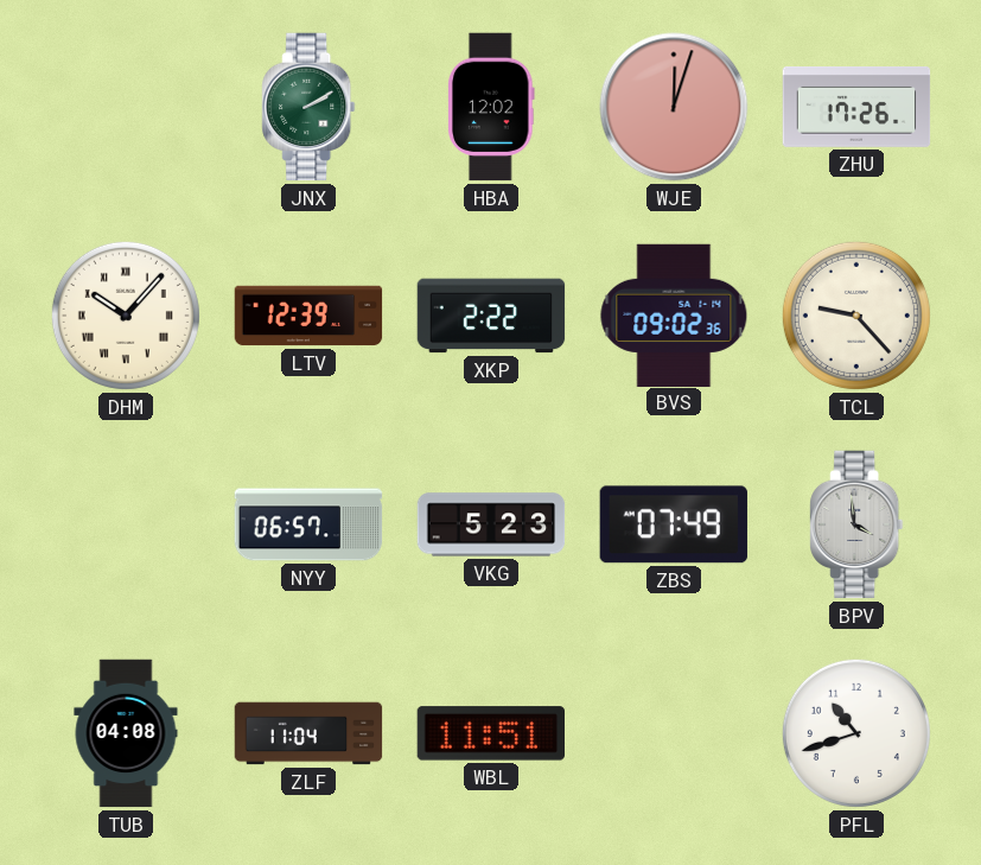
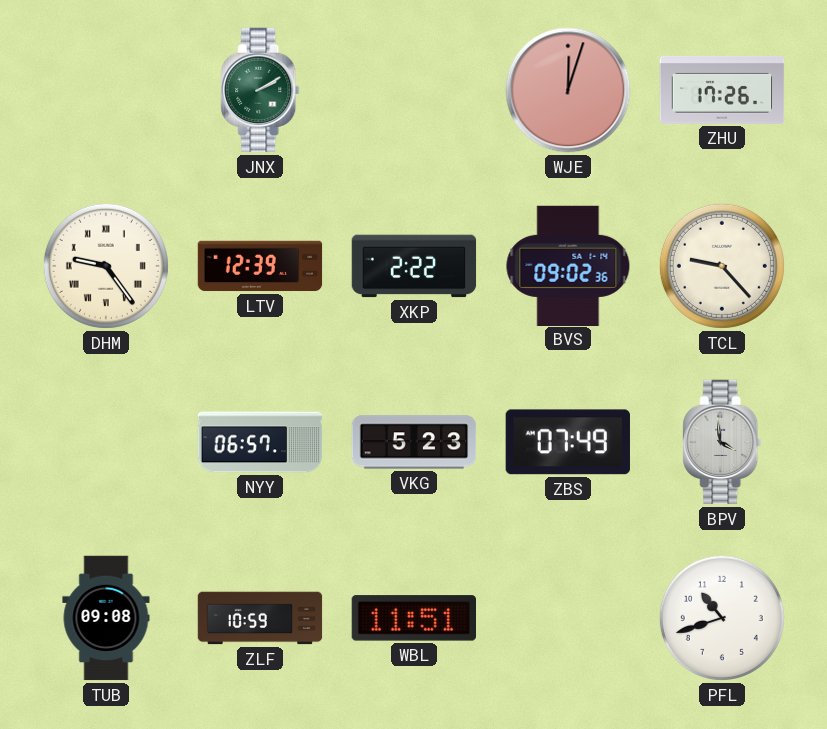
HBA: 12:02 -> none
DHM: 10:07 -> 9:24
TUB: 04:08 -> 09:08
ZLF: 11:04 -> 10:59
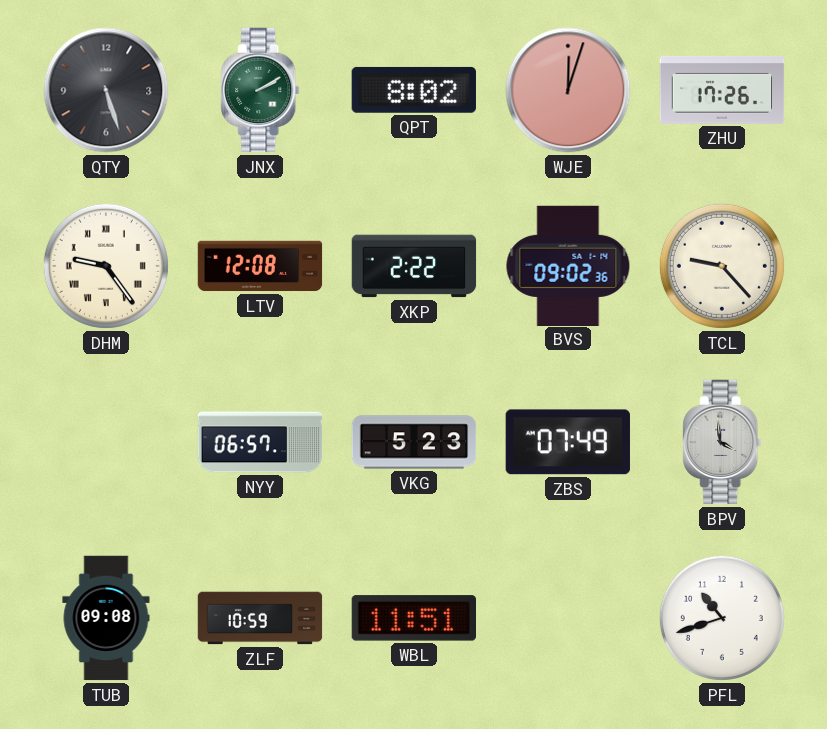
QTY: none -> 5:27
QPT: none -> 8:02
LTV: 12:39 -> 12:08
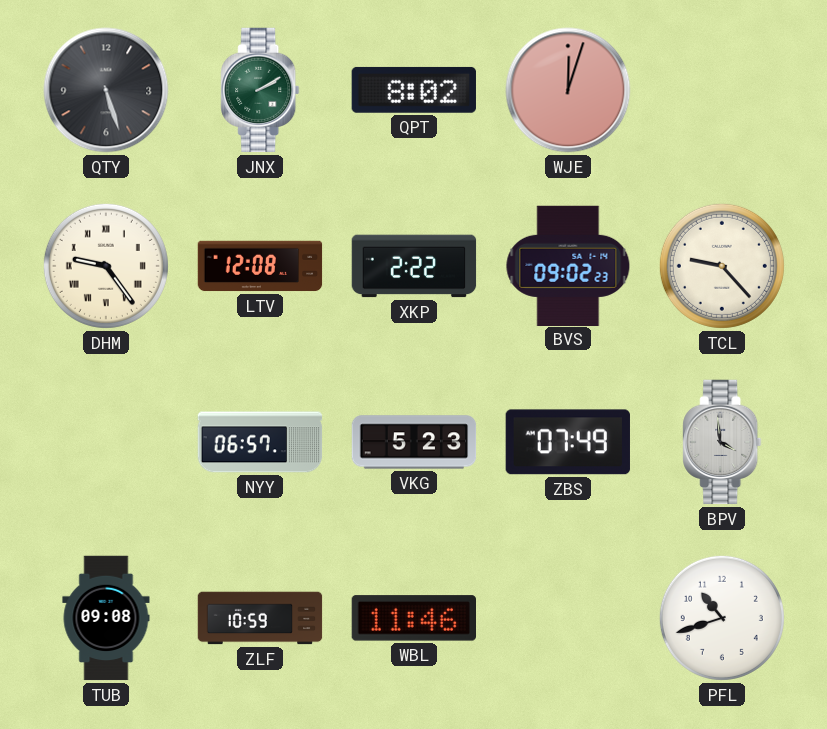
ZHU: 17:26 -> none
BVS: 09:02:36 -> 09:02:23
WBL: 11:51 -> 11:46
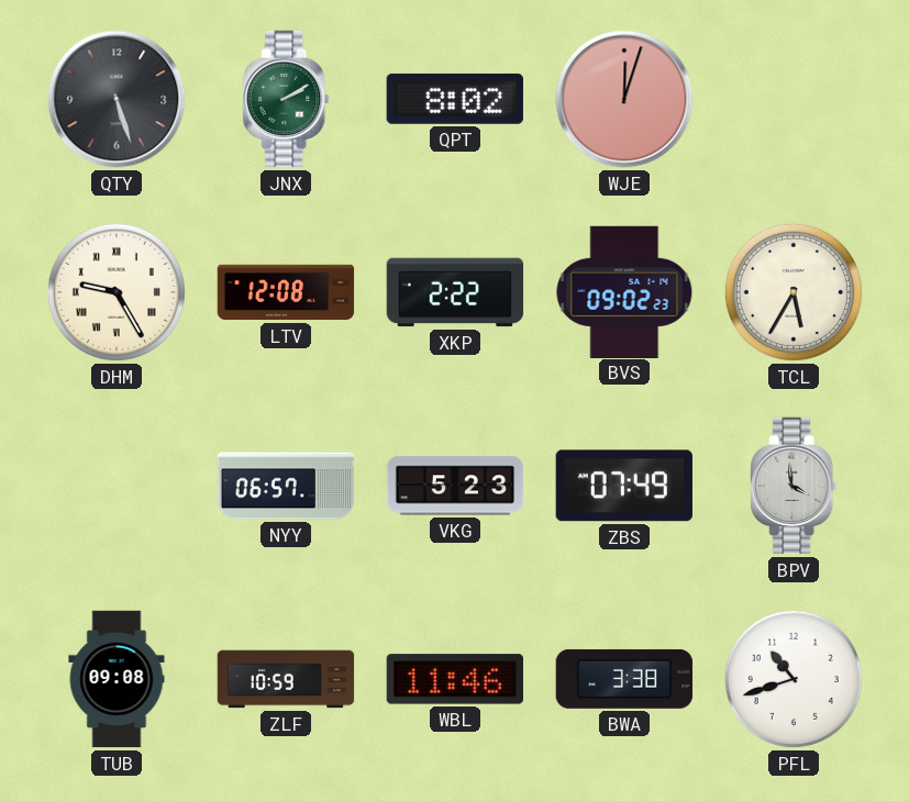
DHM: 9:24 -> 9:25
TCL: 9:23 -> 5:35
BWA: none -> 3:38
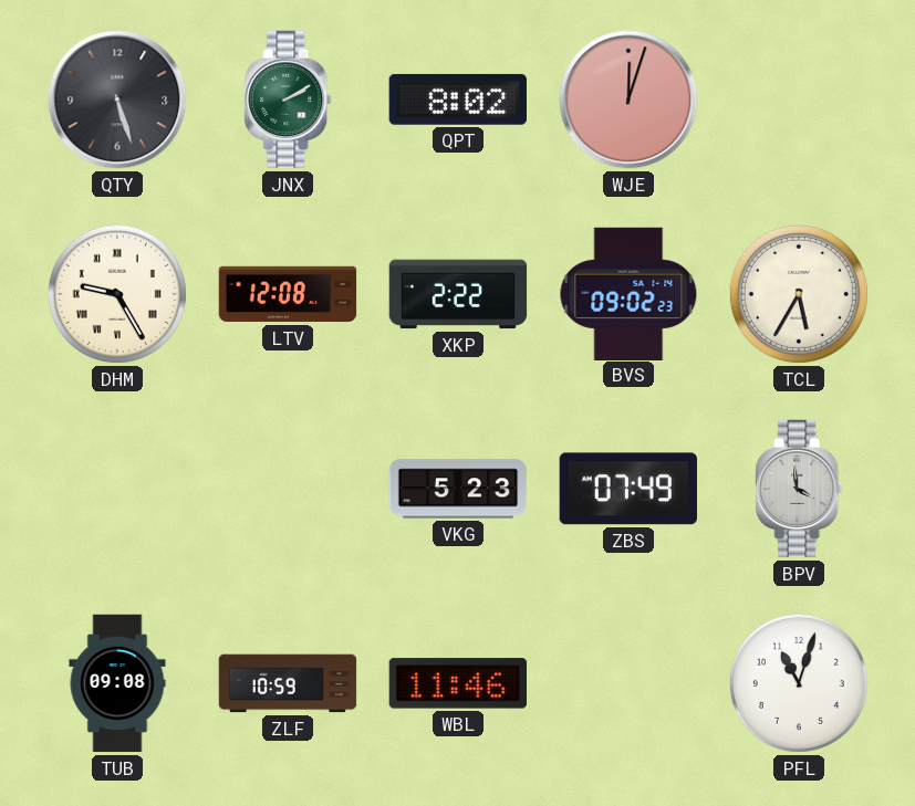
NYY: 06:57 -> none
BWA: 3:38 -> none
PFL: 10:42 -> 11:03
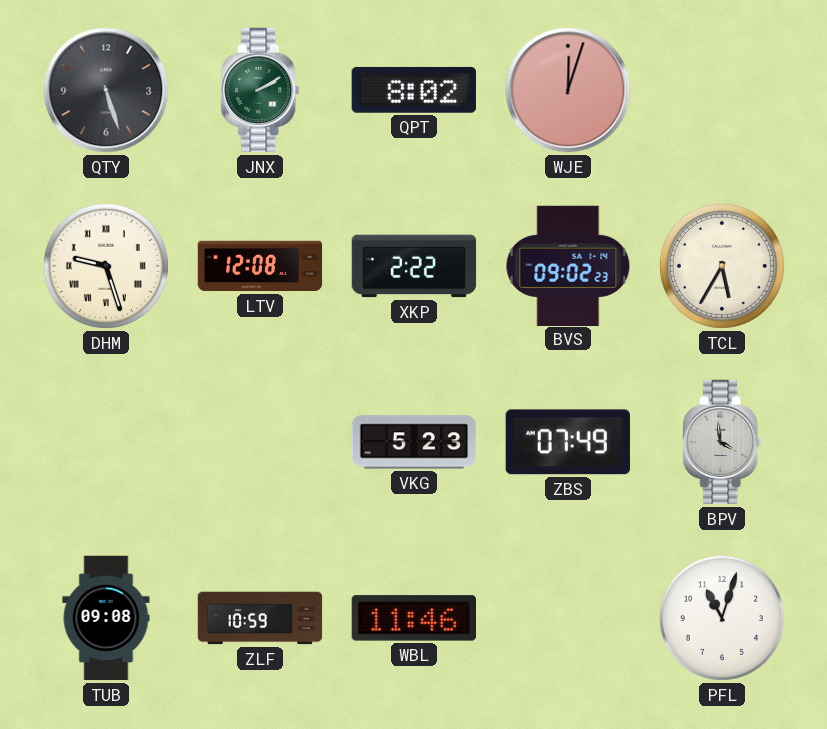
DHM: 9:25 -> 9:27
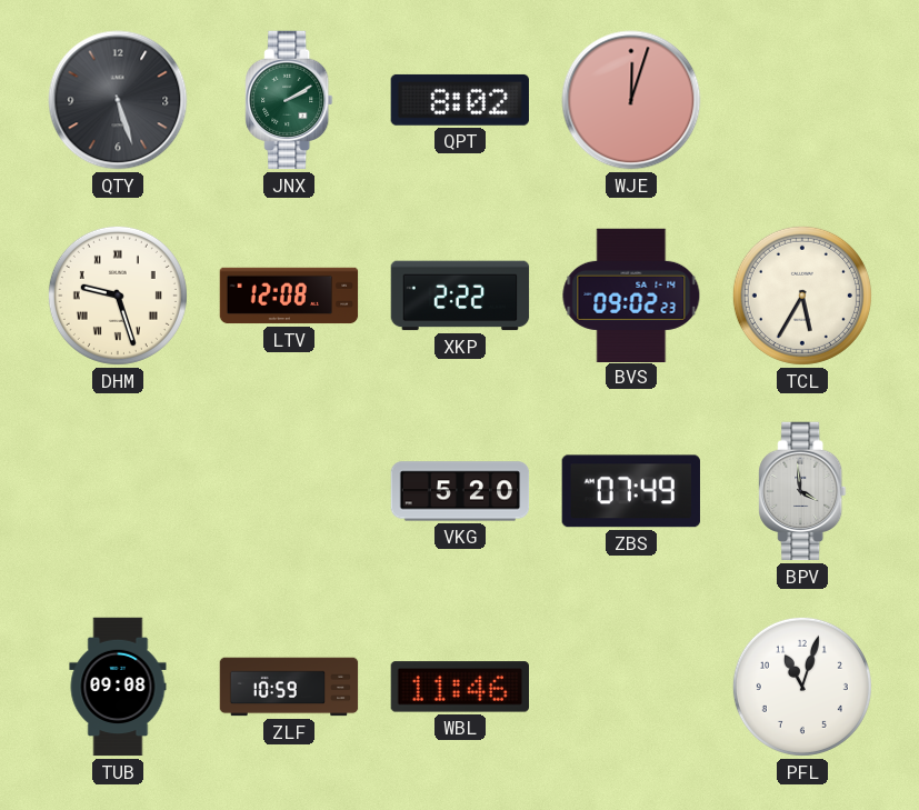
VKG: 5:23 -> 5:20
